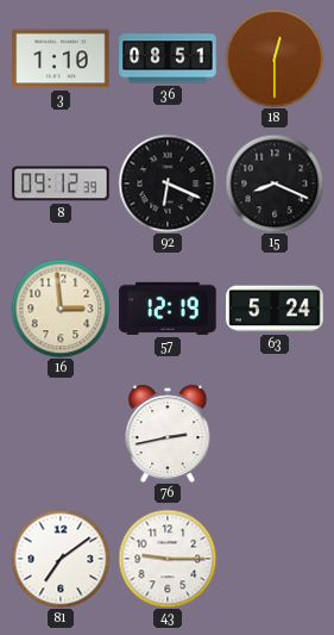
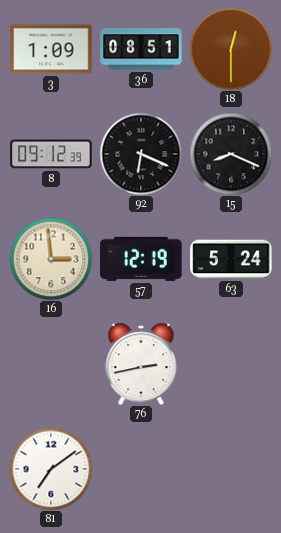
3: 1:10 -> 1:09
43: 9:15 -> none
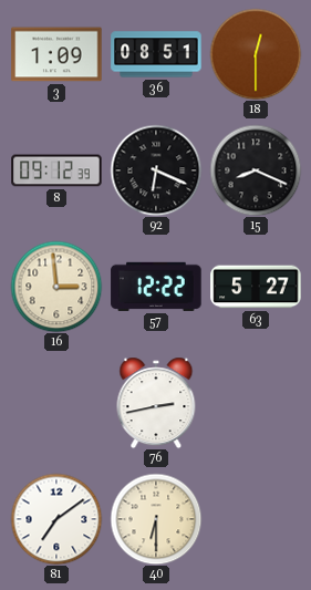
57: 12:19 -> 12:22
63: 5:24 -> 5:27
40: none -> 6:30
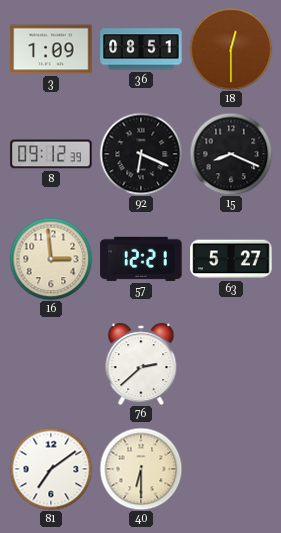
57: 12:22 -> 12:21
76: 2:43 -> 2:38
